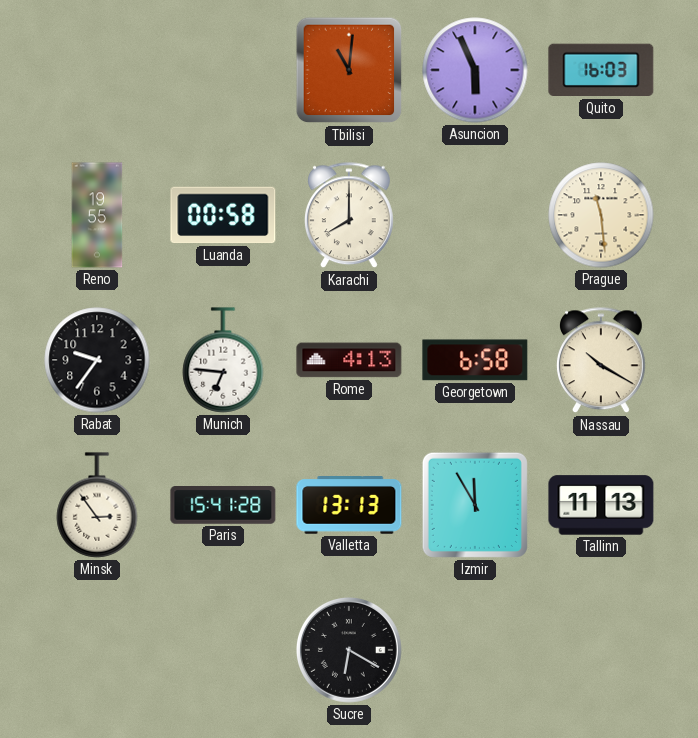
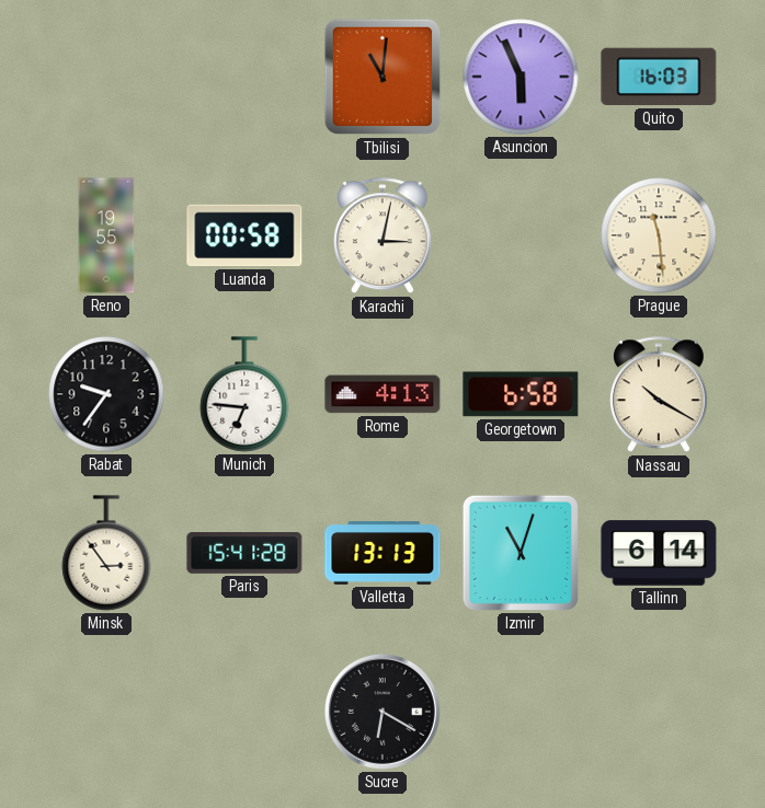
Karachi: 8:00 -> 3:02
Izmir: 11:55 -> 11:03
Tallinn: 11:13 -> 6:14
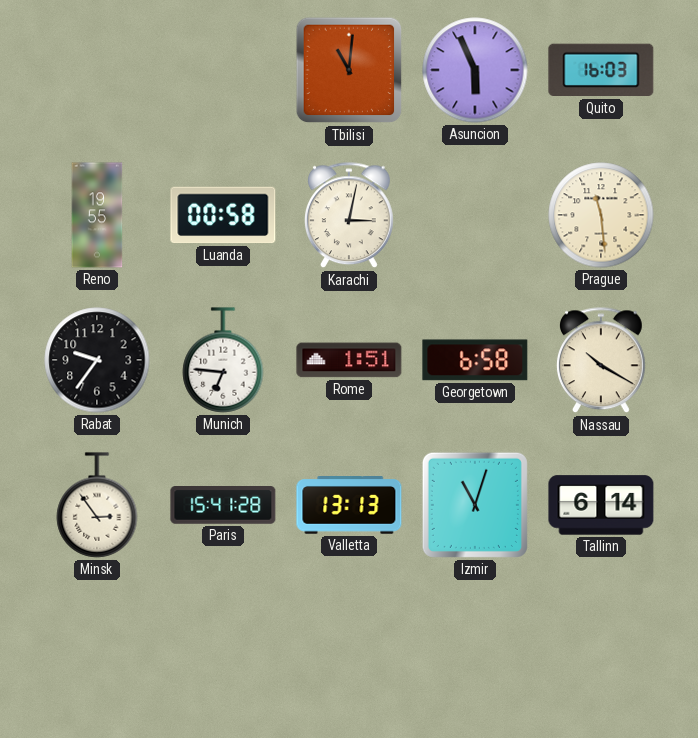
Rome: 4:13 -> 1:51
Sucre: 6:20 -> none
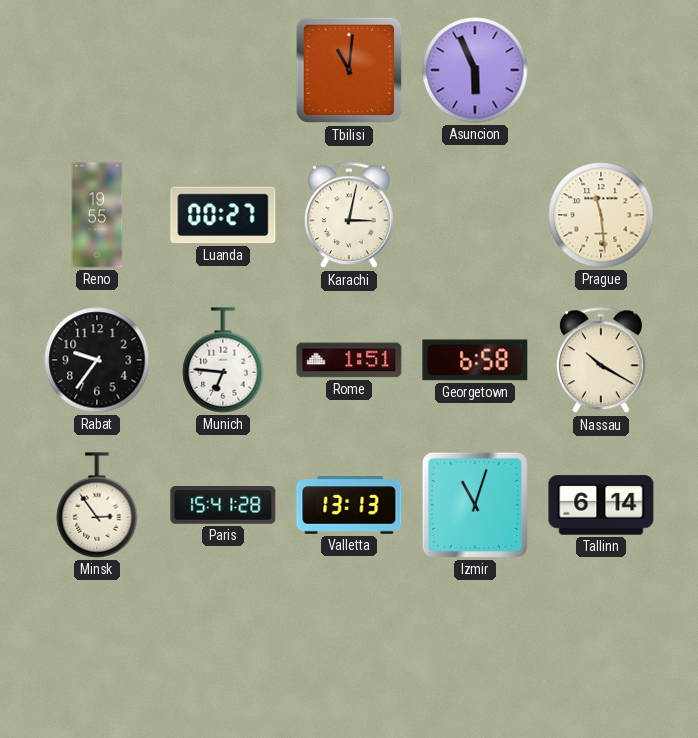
Quito: 16:03 -> none
Luanda: 00:58 -> 00:27
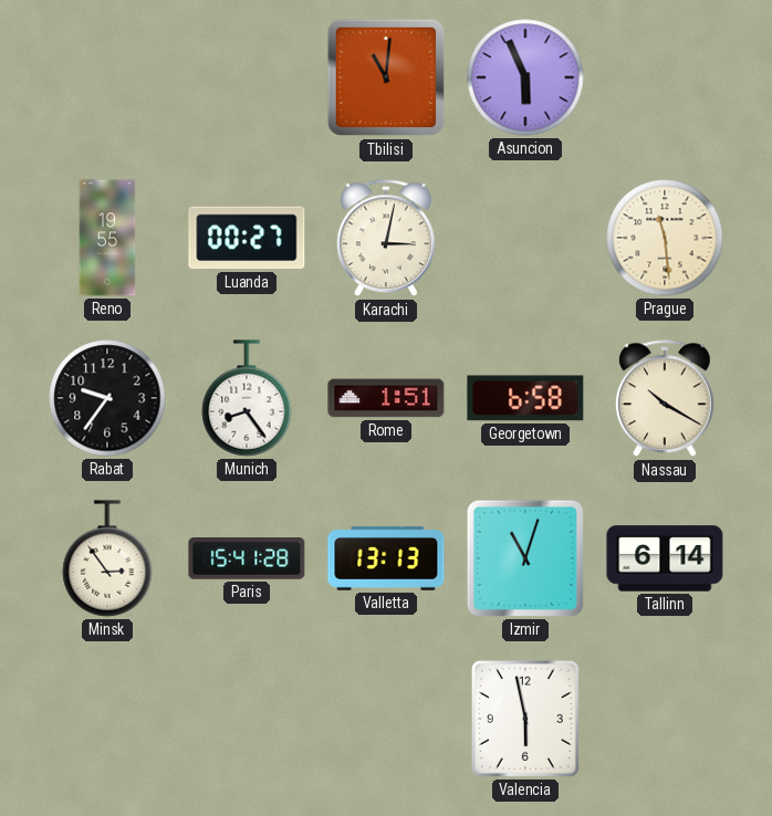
Munich: 6:46 -> 8:24
Valencia: none -> 5:58
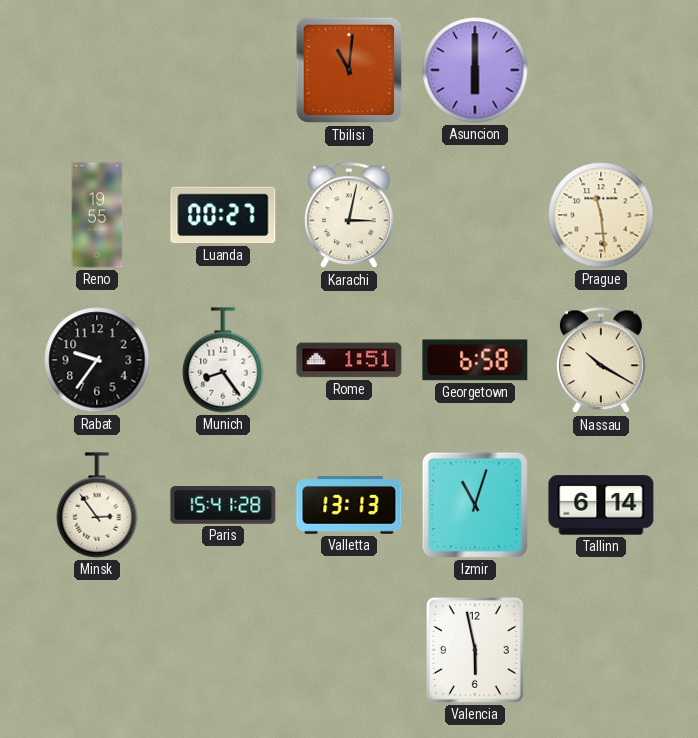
Asuncion: 5:56 -> 6:00
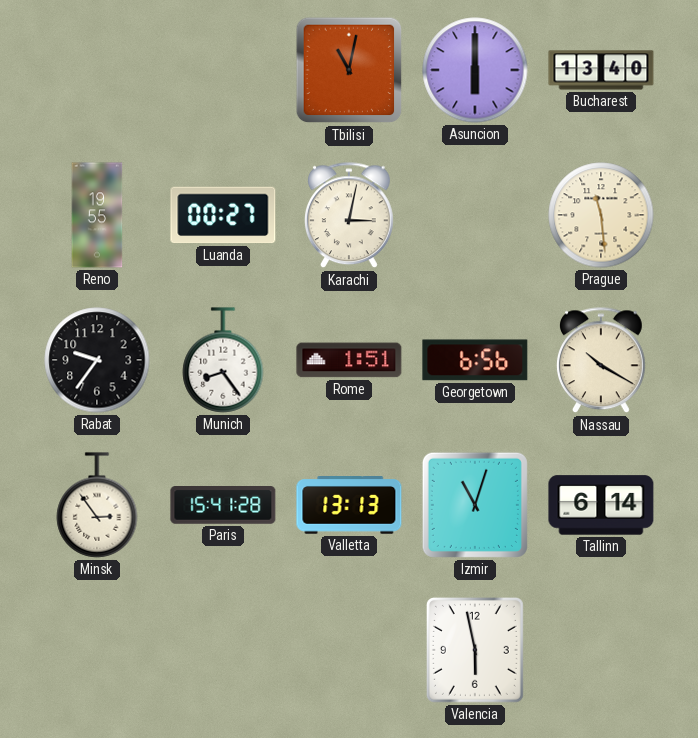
Tbilisi: 11:01 -> 11:02
Bucharest: none -> 13:40
Georgetown: 6:58 -> 6:56
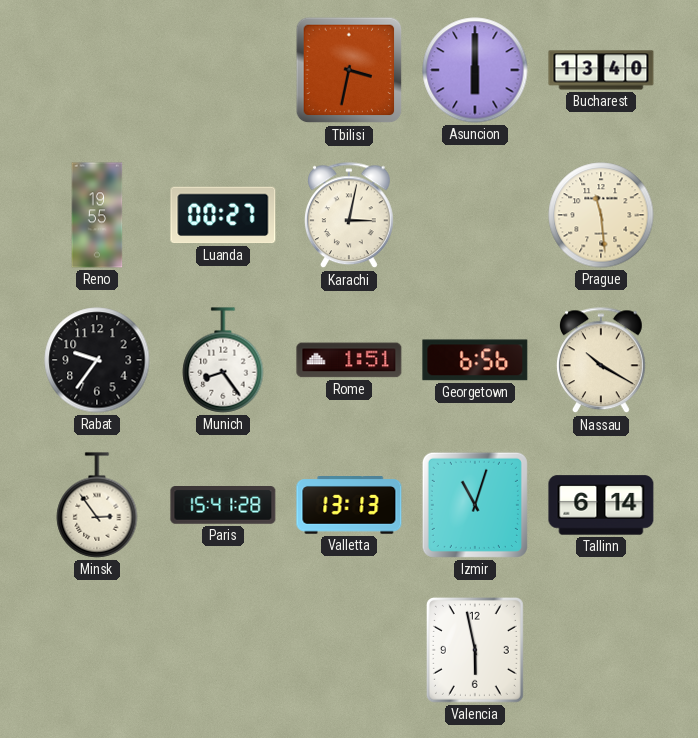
Tbilisi: 11:02 -> 3:32
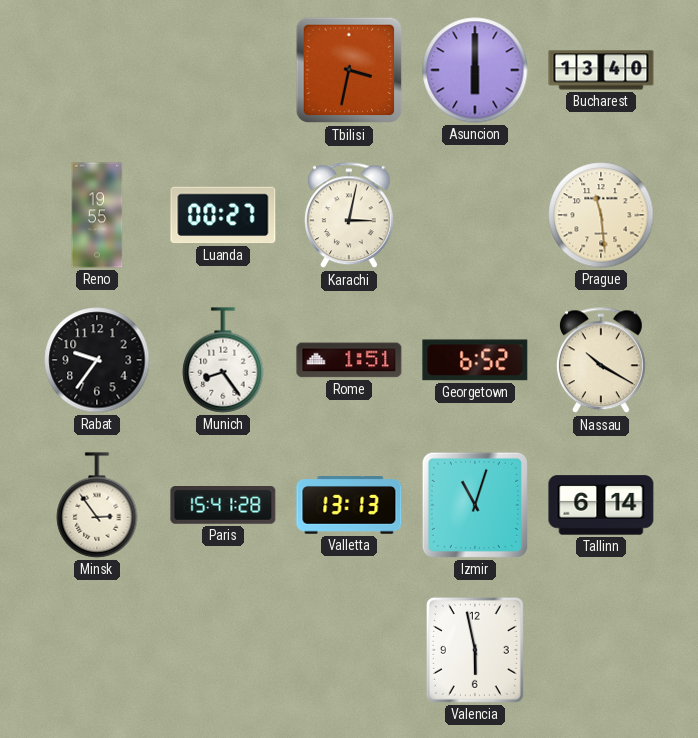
Georgetown: 6:56 -> 6:52
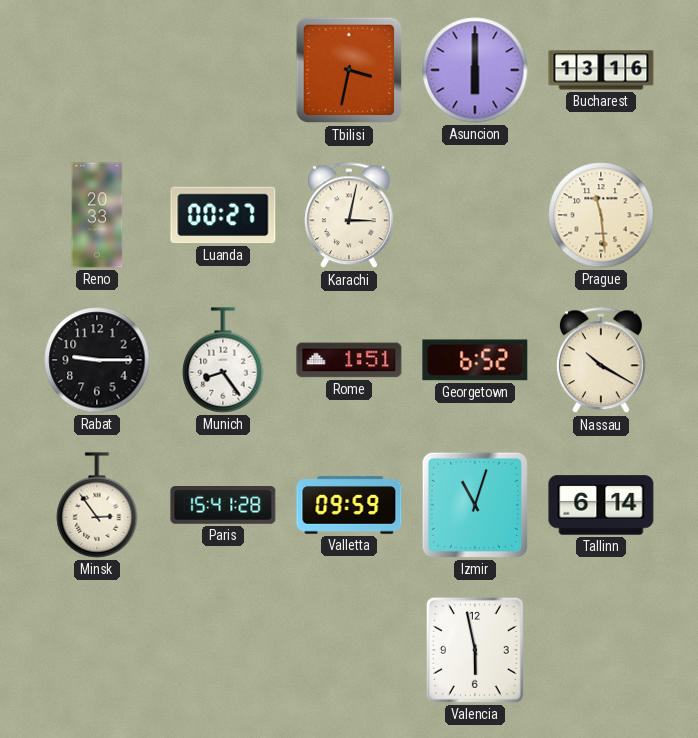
Bucharest: 13:40 -> 13:16
Reno: 19:55 -> 20:33
Rabat: 9:36 -> 9:15
Valletta: 13:13 -> 09:59
